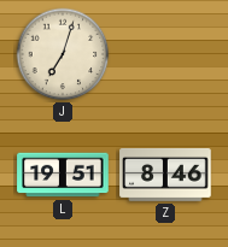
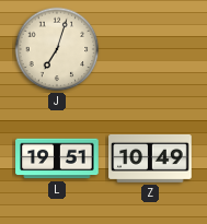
Z: 8:46 -> 10:49
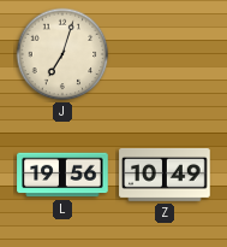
L: 19:51 -> 19:56
